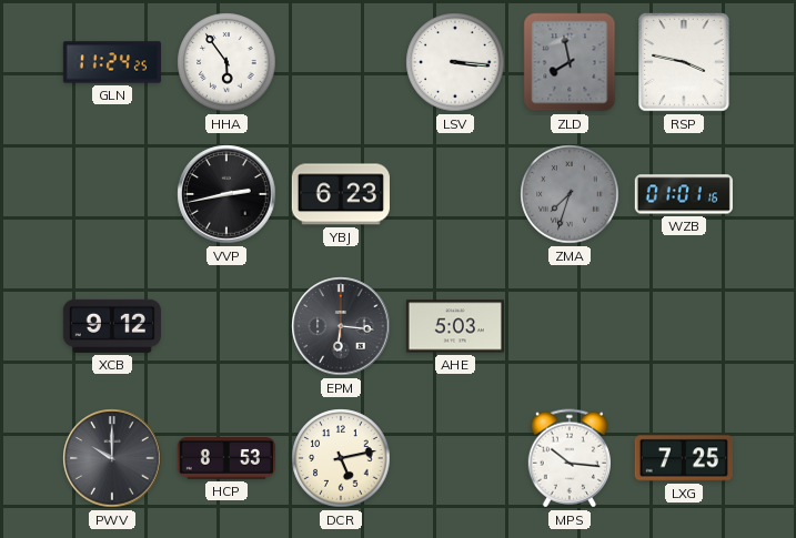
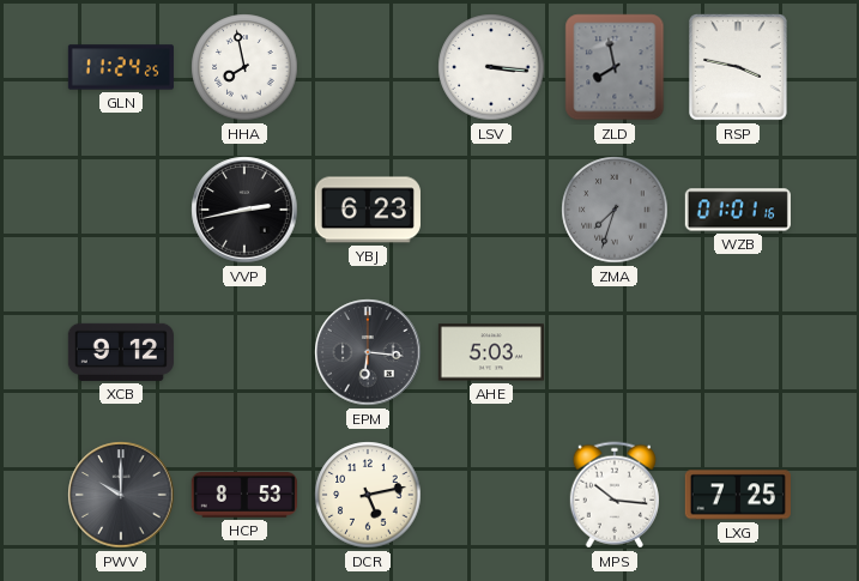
HHA: 5:54 -> 7:58
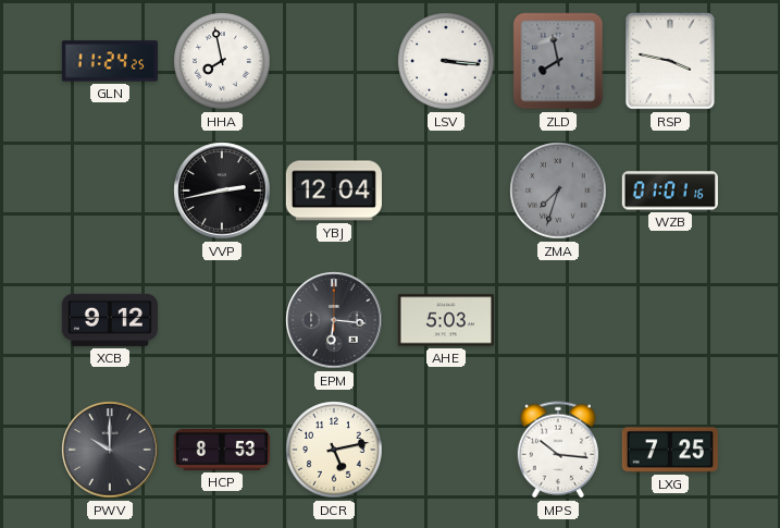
YBJ: 6:23 -> 12:04
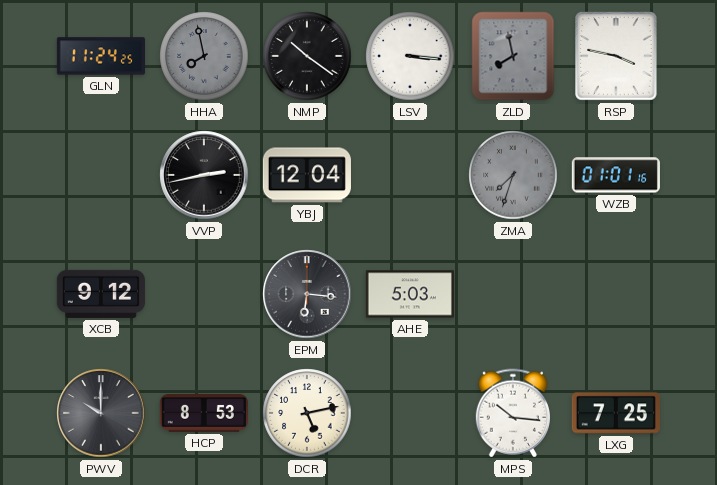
HHA dial: white -> grey
NMP: none -> 10:21
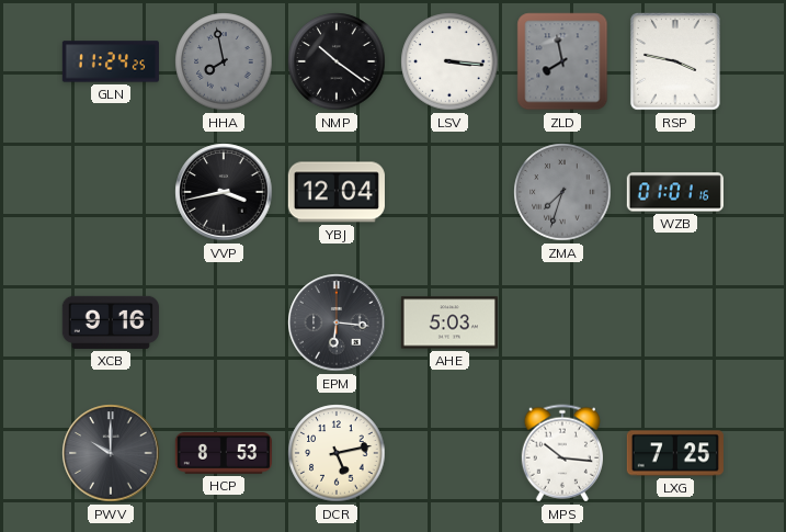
VVP: 2:43 -> 3:43
XCB: 9:12 -> 9:16
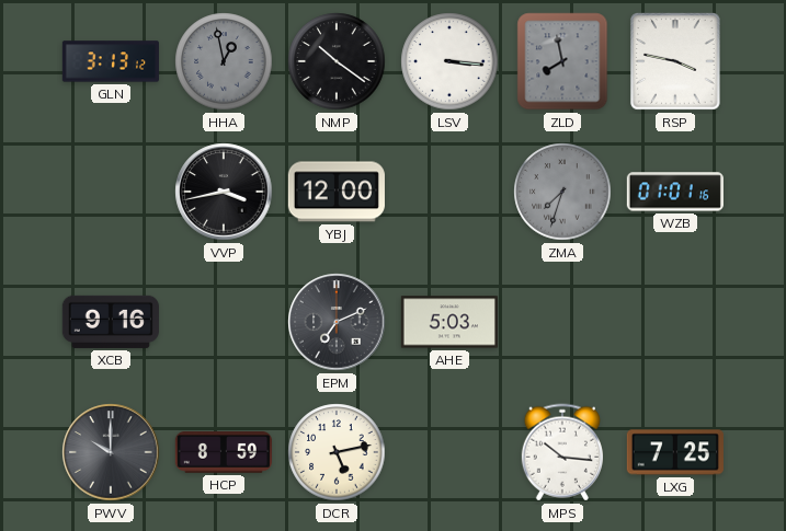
GLN: 11:24 -> 3:13
HHA: 7:58 -> 12:58
YBJ: 12:04 -> 12:00
EPM: 6:16 -> 7:11
HCP: 8:53 -> 8:59
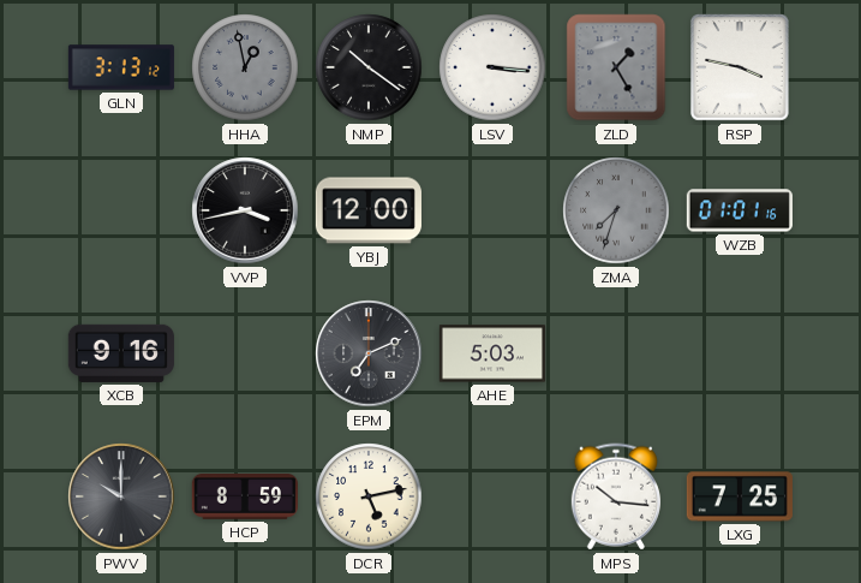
ZLD: 7:58 -> 1:25
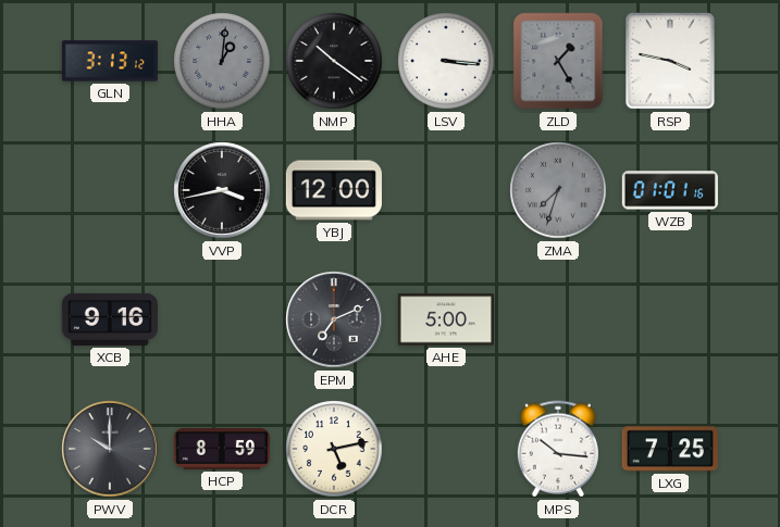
HHA: 12:58 -> 1:01
AHE: 5:03 -> 5:00
